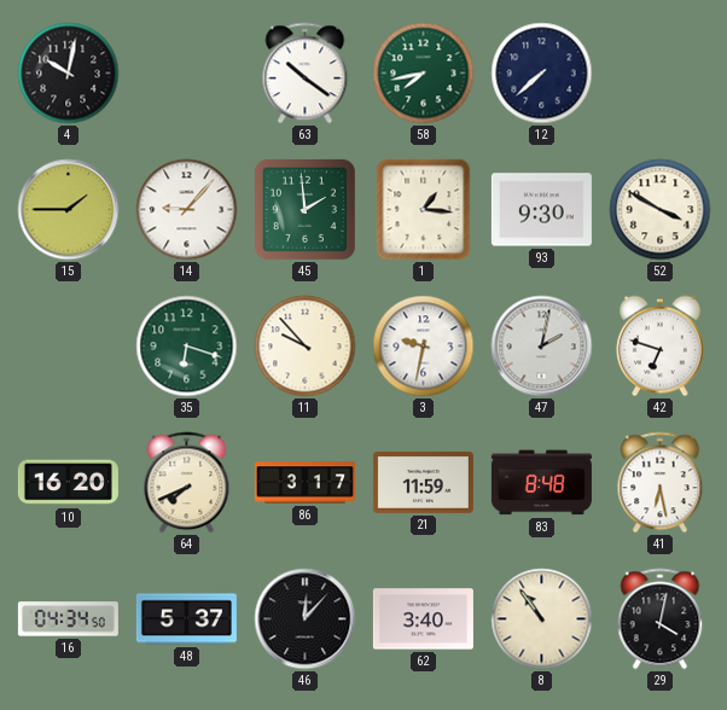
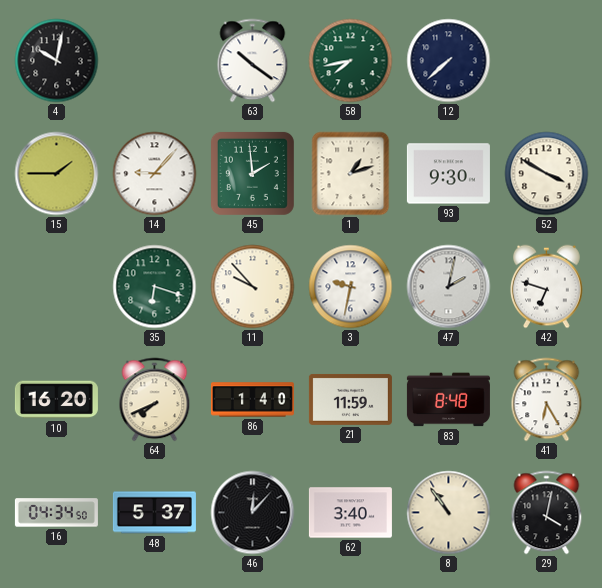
1: 1:16 -> 1:12
86: 3:17 -> 1:40
41: 6:28 -> 6:25
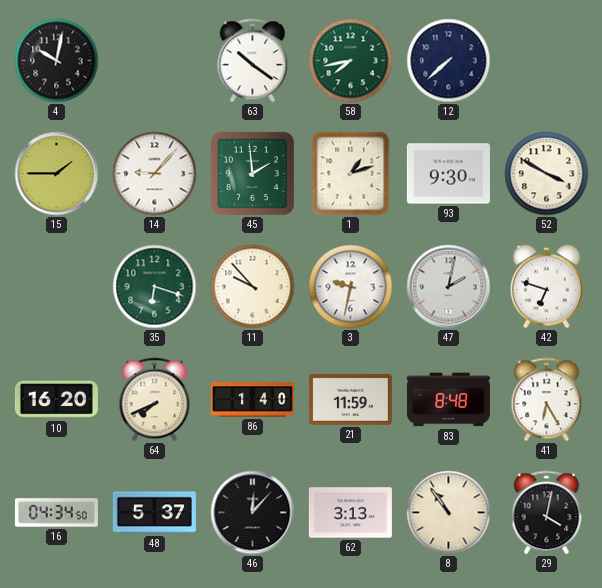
62: 3:40 -> 3:13
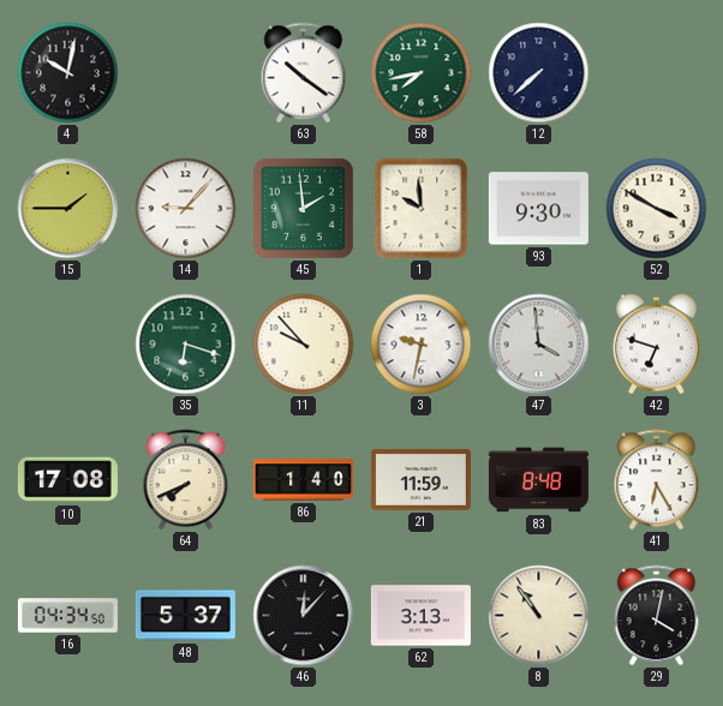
1: 1:12 -> 9:59
47: 2:02 -> 3:59
10: 16:20 -> 17:08
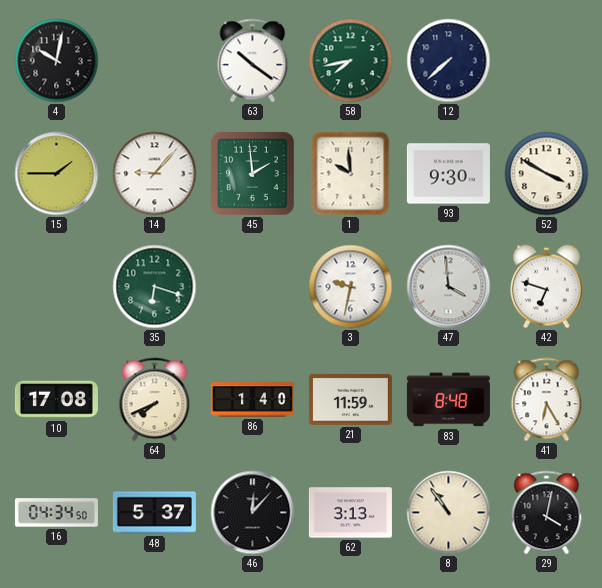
11: 9:53 -> none
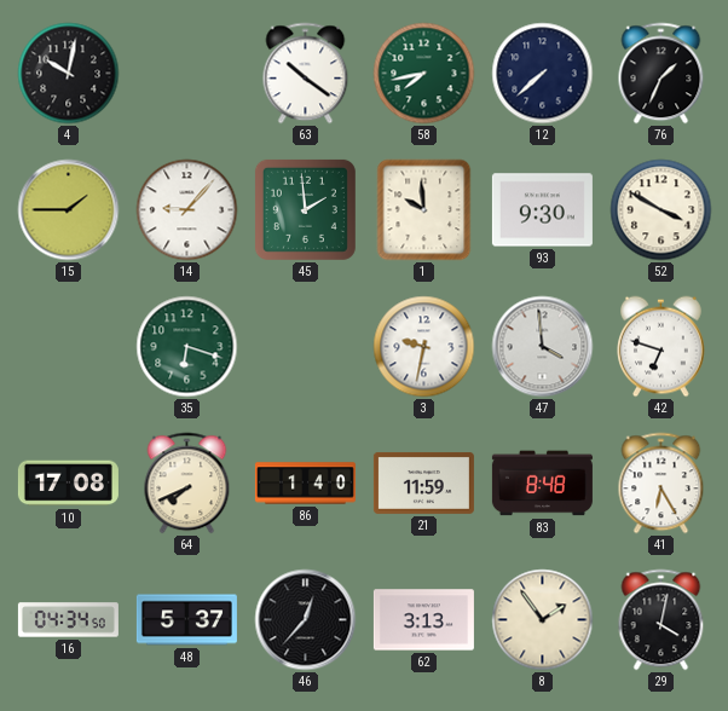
76: none -> 1:34
46: 12:07 -> 12:37
8: 10:54 -> 1:54
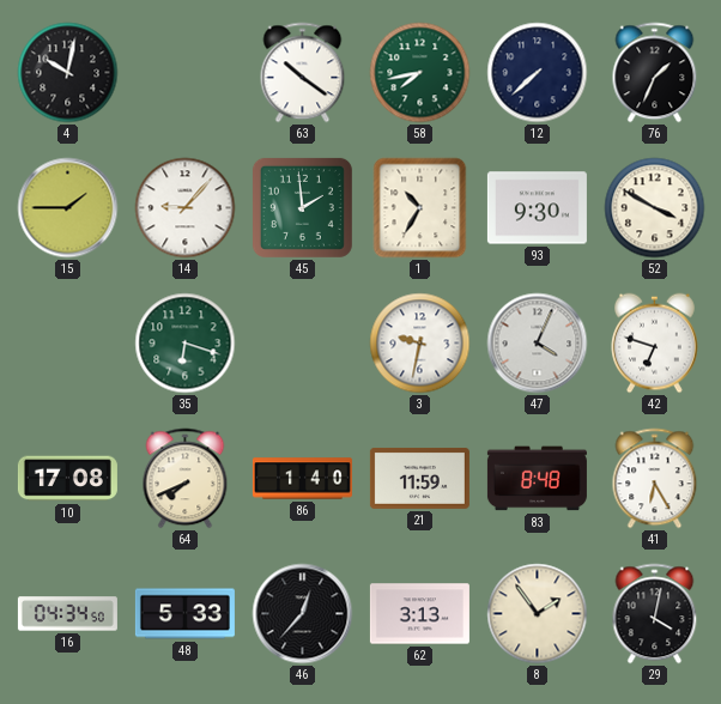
1: 9:59 -> 10:35
47: 3:59 -> 4:04
48: 5:37 -> 5:33
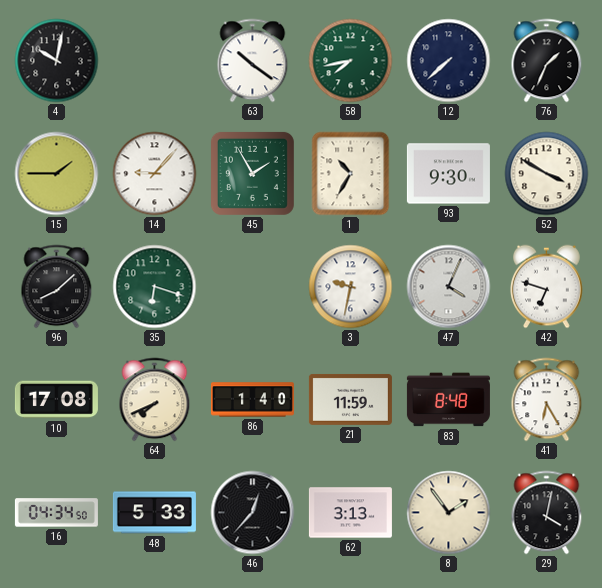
45: 1:59 -> 1:55
96: none -> 8:08
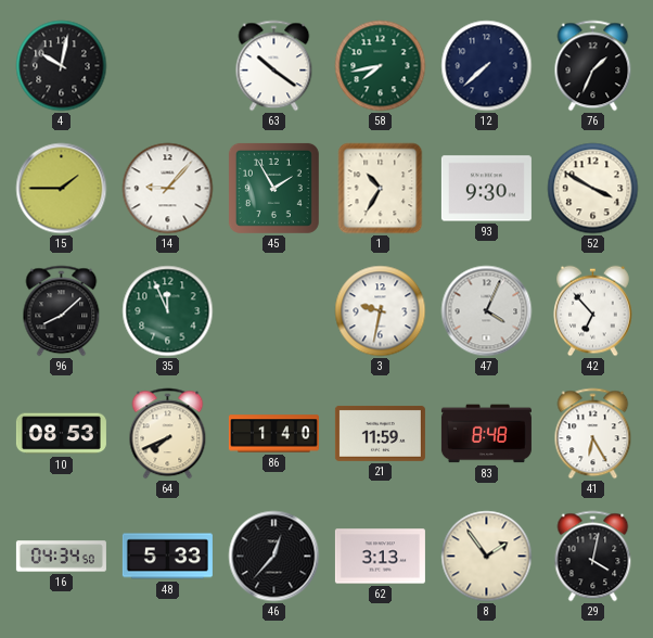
35: 6:18 -> 11:56
42: 6:48 -> 6:53
10: 17:08 -> 08:53
